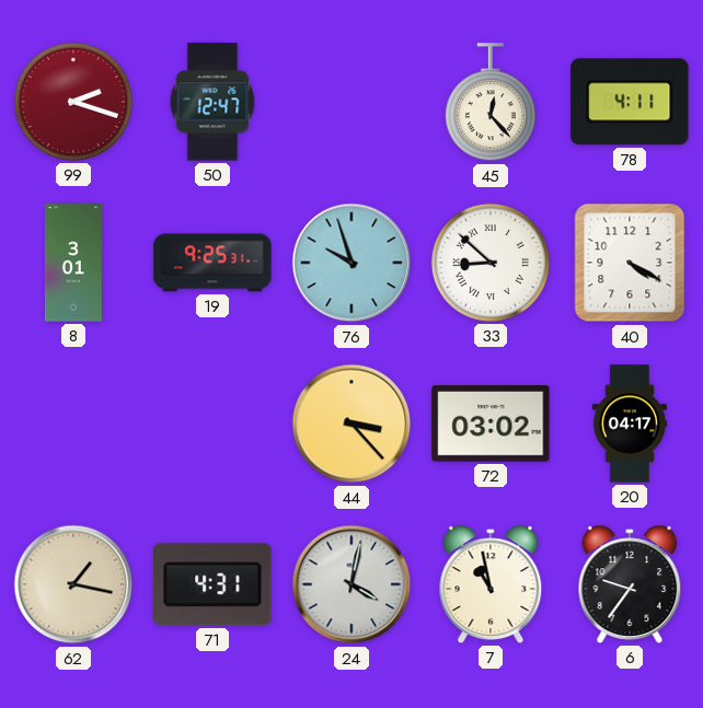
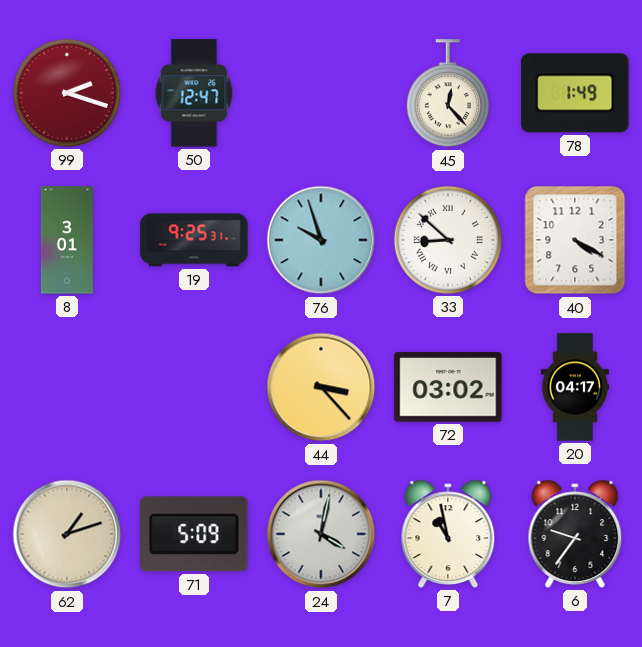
78: 4:11 -> 1:49
62: 1:17 -> 1:12
71: 4:31 -> 5:09
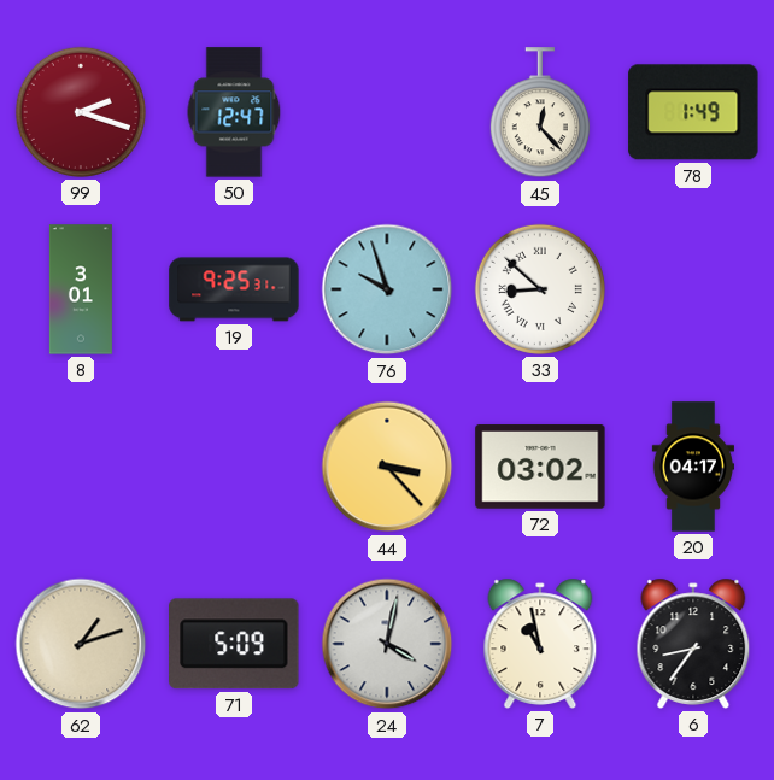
40: 4:20 -> none
6: 9:36 -> 8:36
